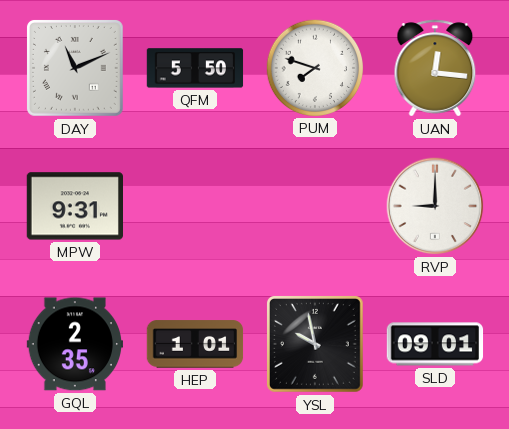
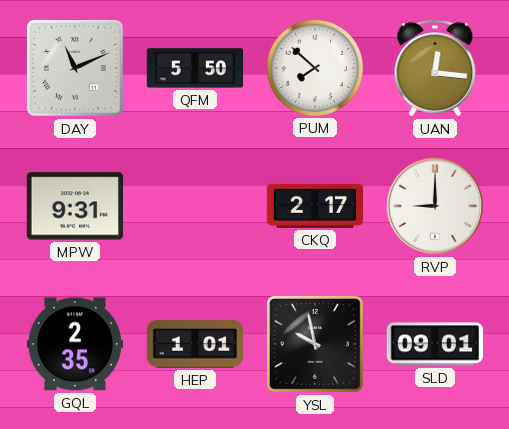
PUM: 7:48 -> 7:52
CKQ: none -> 2:17
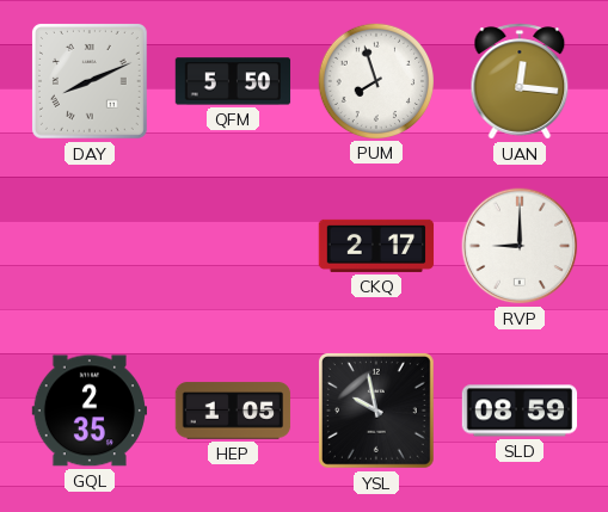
DAY: 11:11 -> 8:11
PUM: 7:52 -> 7:57
MPW: 9:31 -> none
HEP: 1:01 -> 1:05
SLD: 09:01 -> 08:59
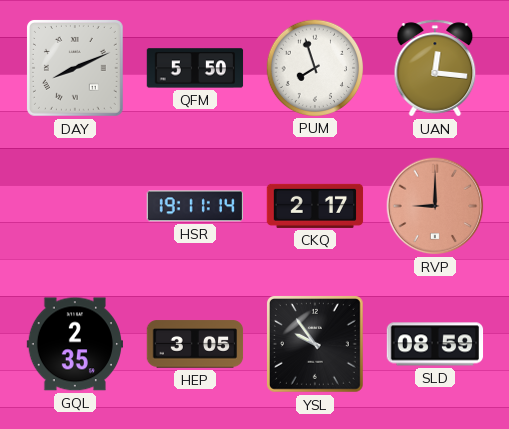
HSR: none -> 19:11
RVP dial: white -> salmon
HEP: 1:05 -> 3:05
YSL: 9:58 -> 9:54
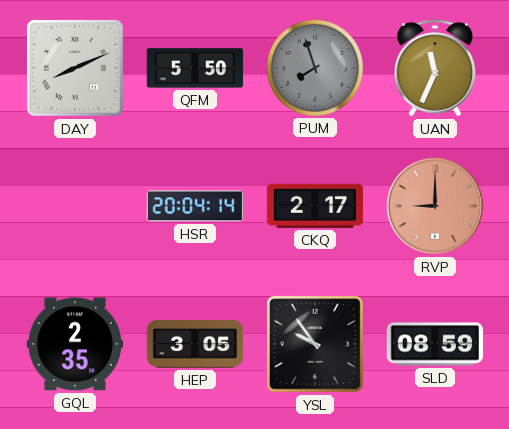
PUM dial: white -> grey
UAN: 12:16 -> 11:34
HSR: 19:11 -> 20:04
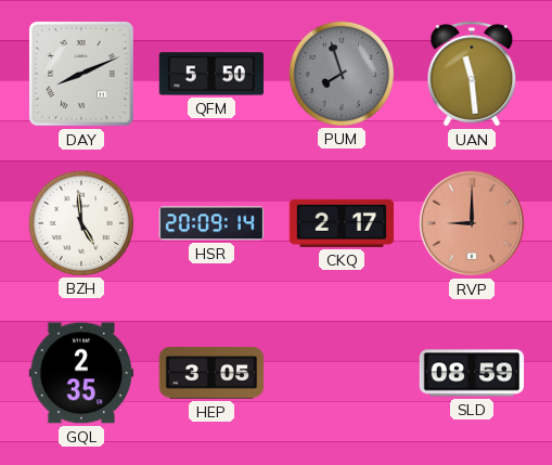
UAN: 11:34 -> 11:29
BZH: none -> 4:59
HSR: 20:04 -> 20:09
YSL: 9:54 -> none
